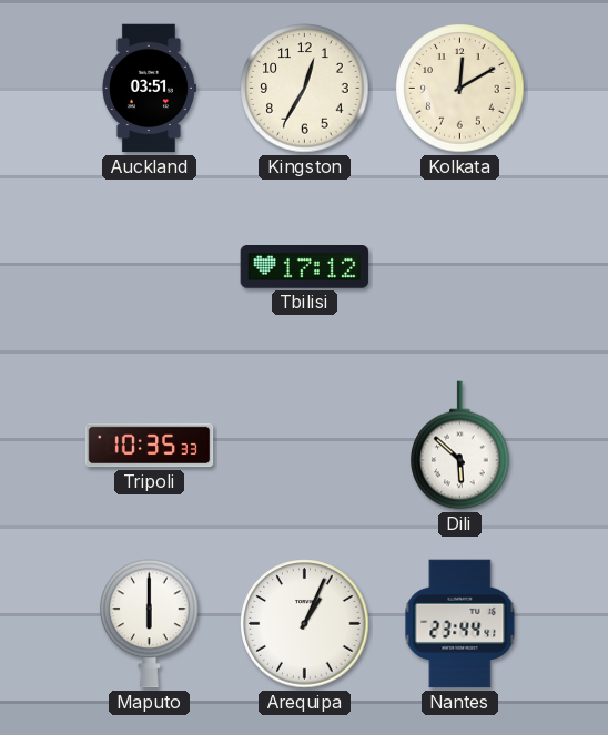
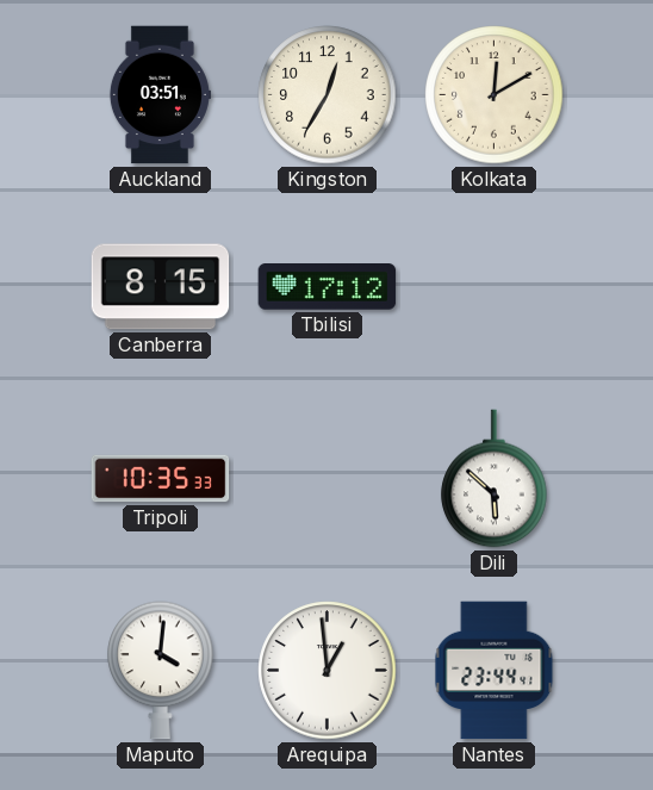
Canberra: none -> 8:15
Maputo: 6:00 -> 4:01
Arequipa: 1:04 -> 12:59
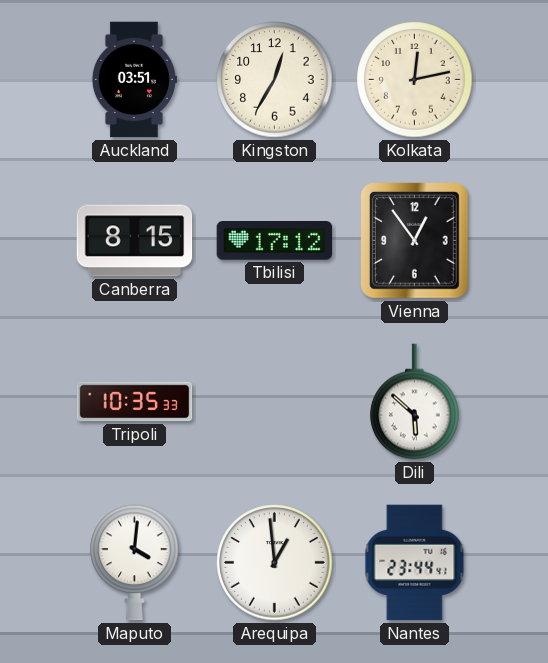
Kolkata: 12:10 -> 12:13
Vienna: none -> 12:54
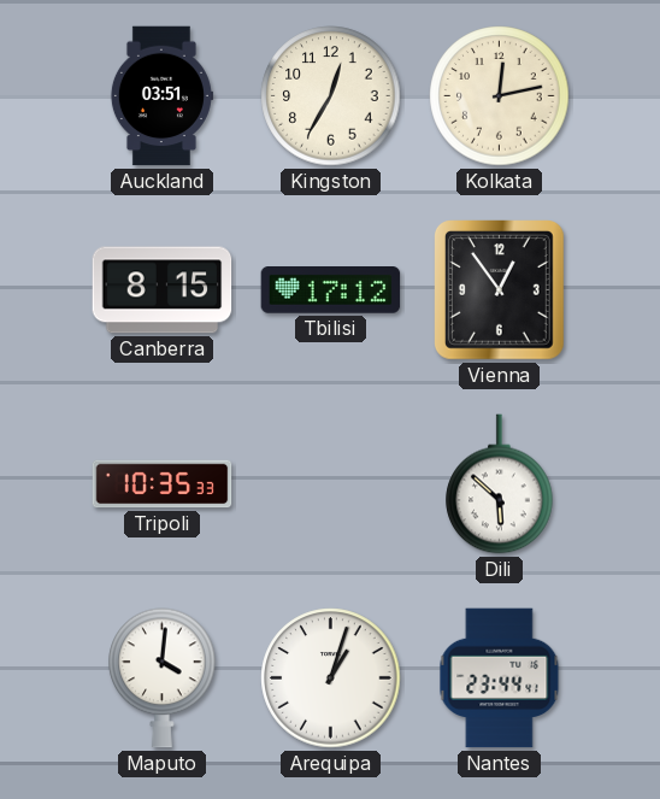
Arequipa: 12:59 -> 1:03
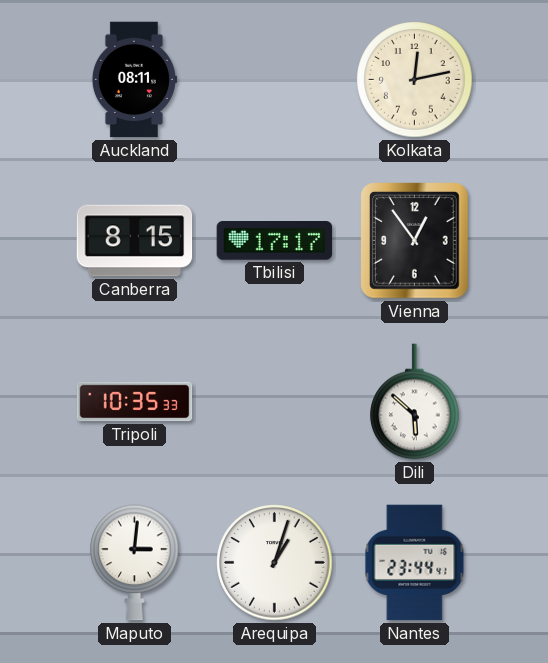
Auckland: 03:51 -> 08:11
Kingston: 12:35 -> none
Tbilisi: 17:12 -> 17:17
Maputo: 4:01 -> 3:01
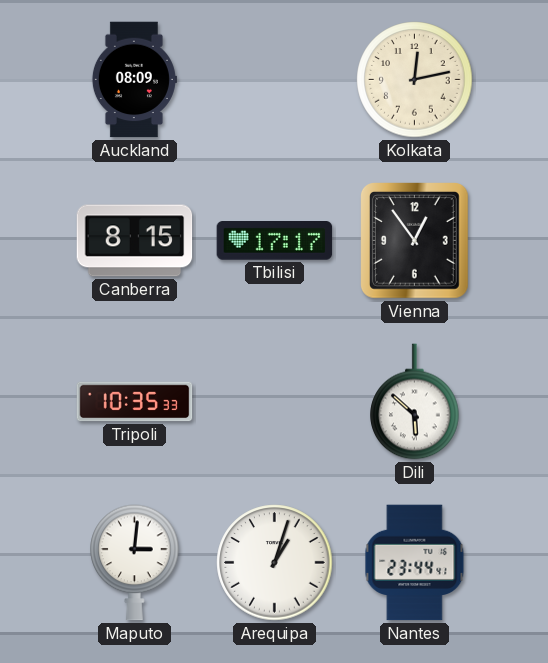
Auckland: 08:11 -> 08:09
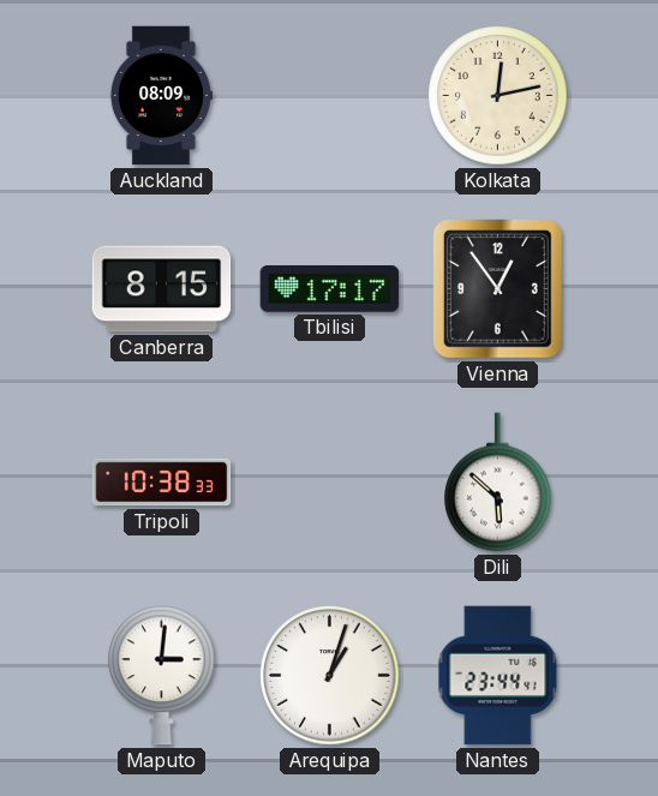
Tripoli: 10:35 -> 10:38
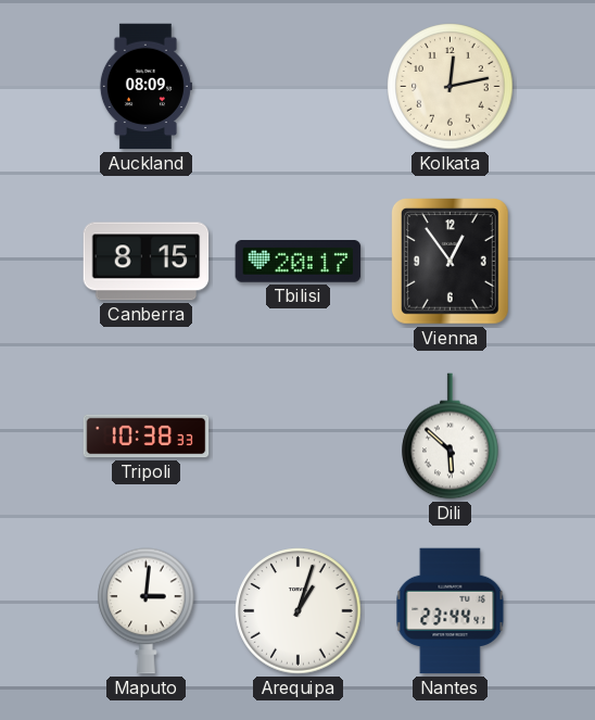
Tbilisi: 17:17 -> 20:17
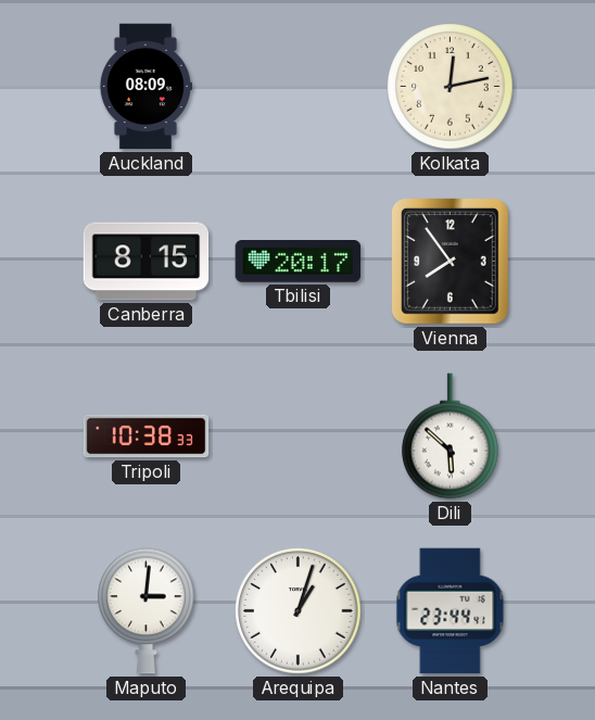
Vienna: 12:54 -> 7:54
